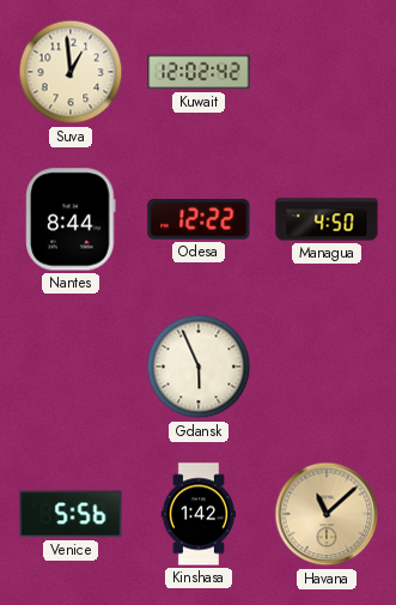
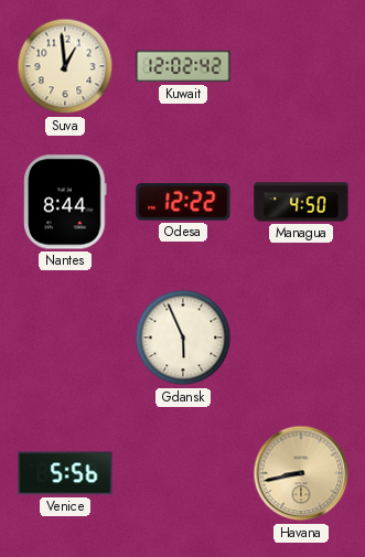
Kinshasa: 1:42 -> none
Havana: 11:08 -> 8:43
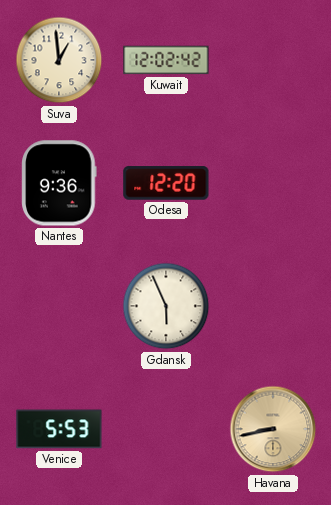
Nantes: 8:44 -> 9:36
Odesa: 12:22 -> 12:20
Managua: 4:50 -> none
Venice: 5:56 -> 5:53
